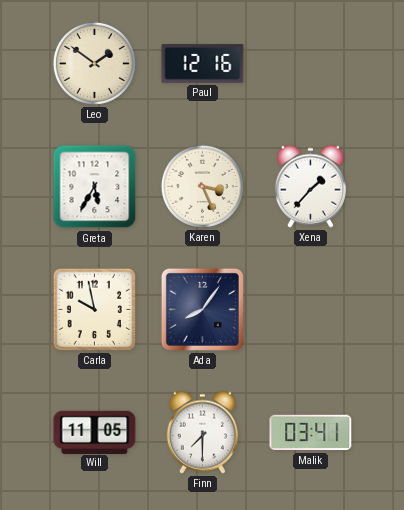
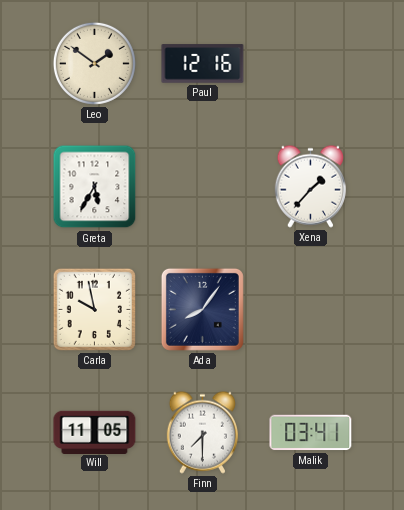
Karen: 3:26 -> none
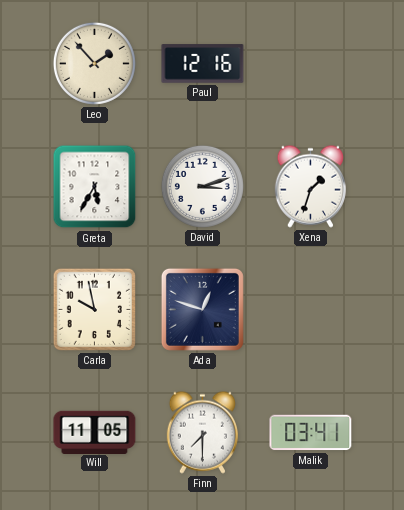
Leo: 1:51 -> 1:53
David: none -> 3:12
Xena: 1:37 -> 1:33
Ada: 8:06 -> 12:48
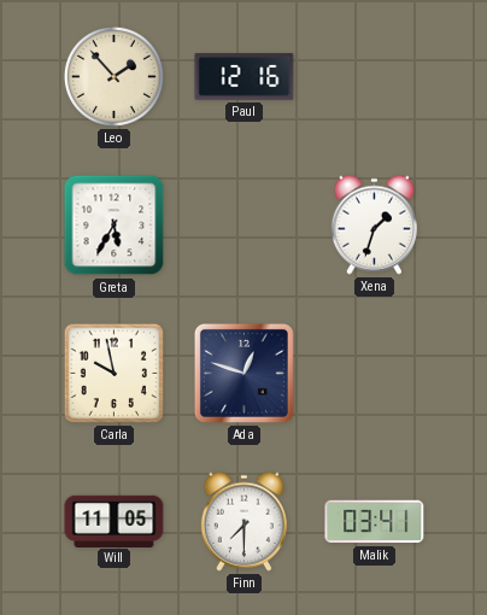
David: 3:12 -> none
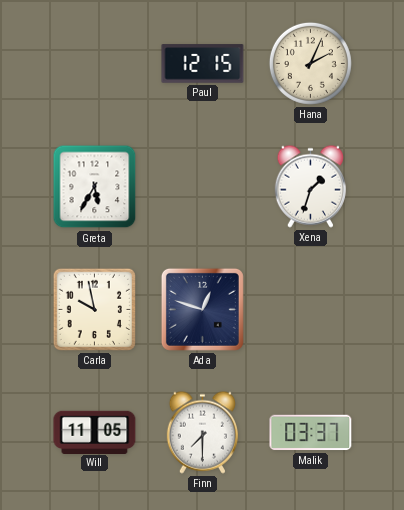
Leo: 1:53 -> none
Paul: 12:16 -> 12:15
Hana: none -> 2:04
Malik: 03:41 -> 03:37
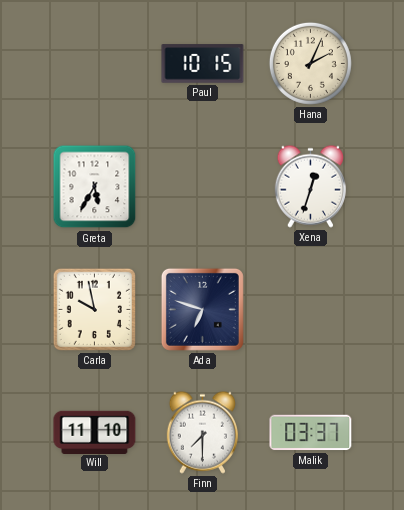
Paul: 12:15 -> 10:15
Xena: 1:33 -> 12:33
Ada: 12:48 -> 6:48
Will: 11:05 -> 11:10
